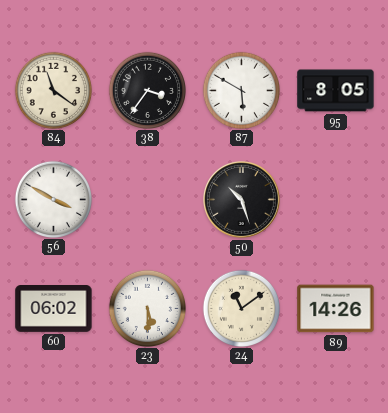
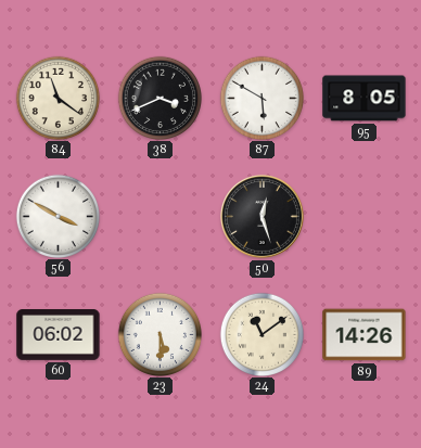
38: 3:36 -> 3:41
50: 10:27 -> 12:27
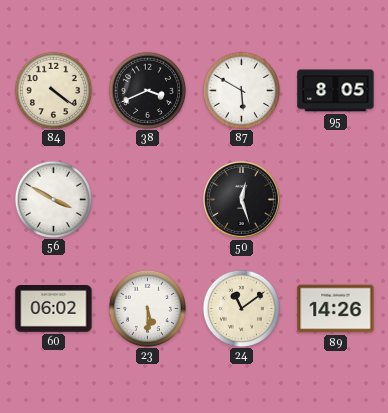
84: 11:21 -> 4:21
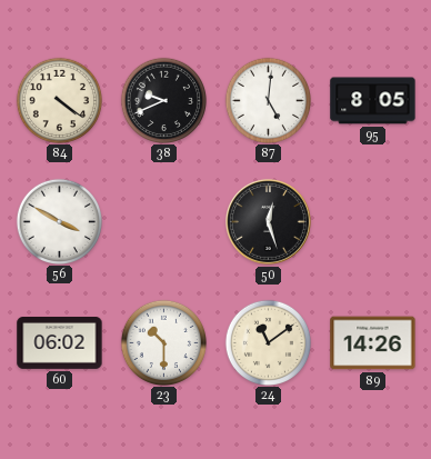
38: 3:41 -> 9:41
87: 5:50 -> 5:01
23: 5:30 -> 10:30
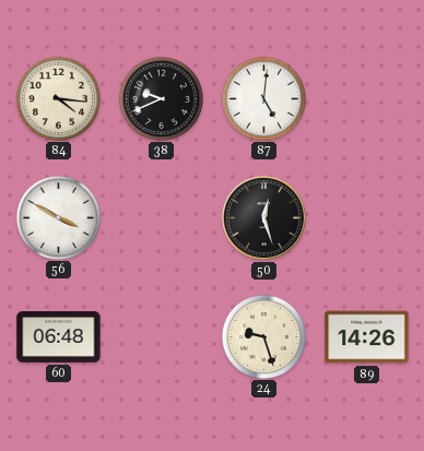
84: 4:21 -> 4:16
95: 8:05 -> none
60: 06:02 -> 06:48
23: 10:30 -> none
24: 11:09 -> 9:27
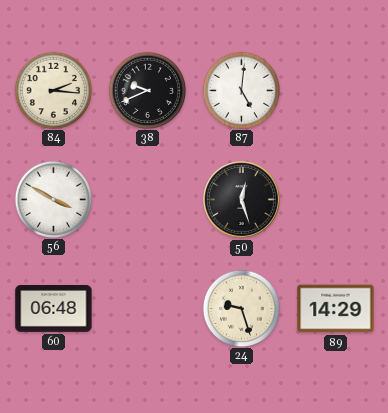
84: 4:16 -> 2:16
89: 14:26 -> 14:29
